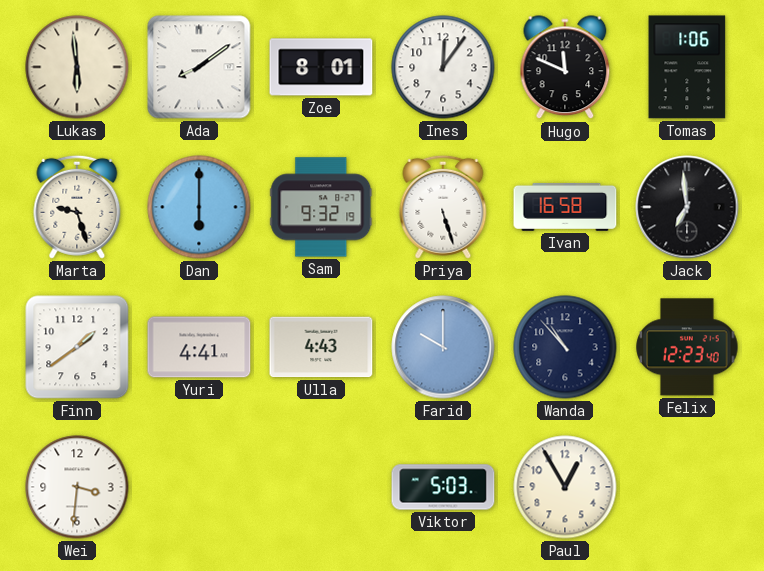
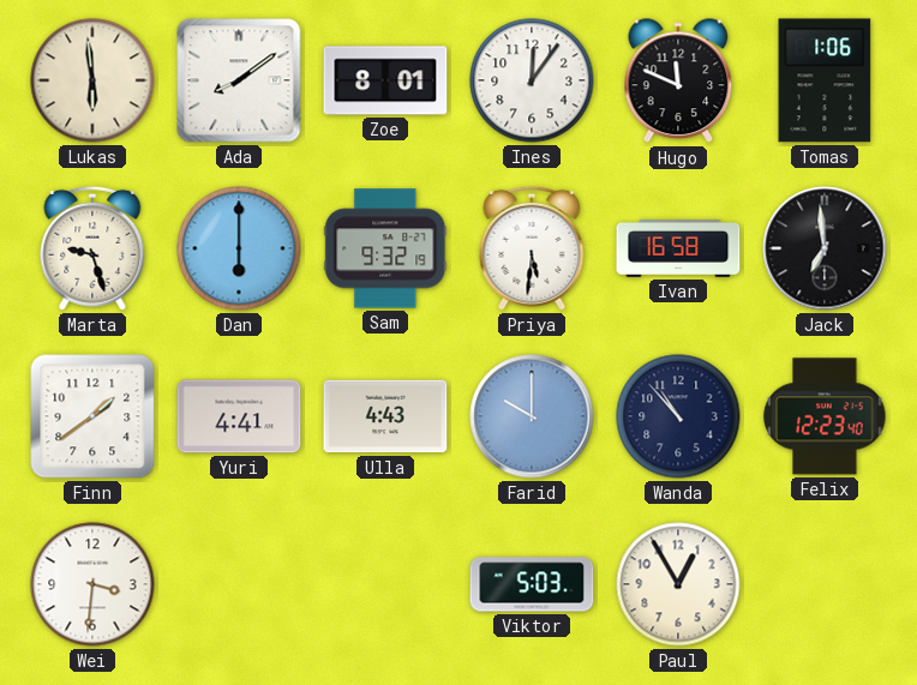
Priya: 5:27 -> 5:31
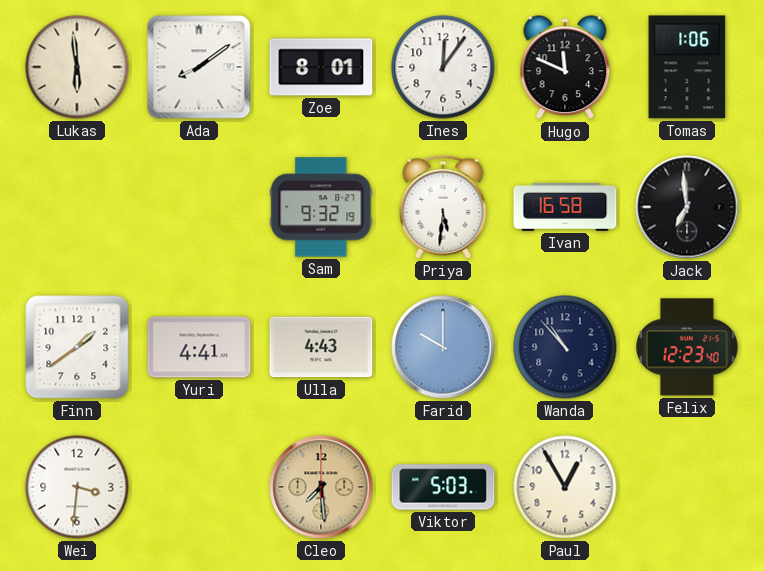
Marta: 9:27 -> none
Dan: 6:00 -> none
Cleo: none -> 7:29
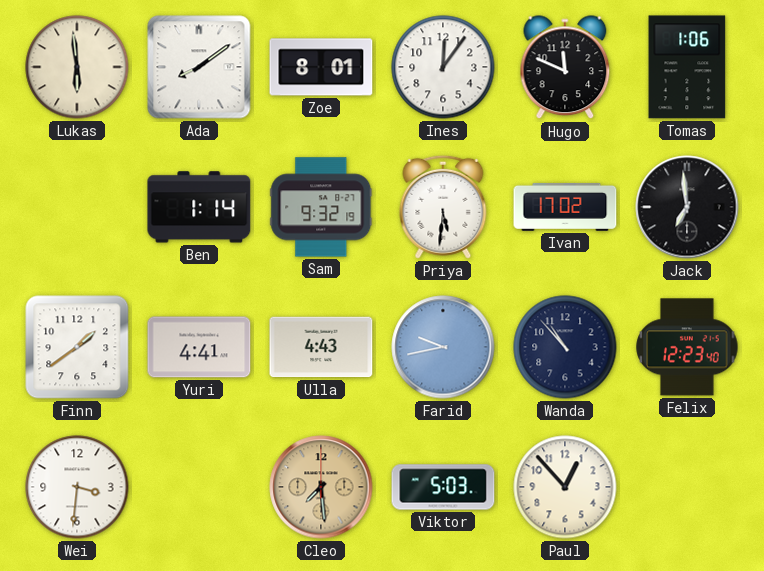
Ben: none -> 1:14
Ivan: 16:58 -> 17:02
Farid: 10:00 -> 9:43
Paul: 12:55 -> 12:53
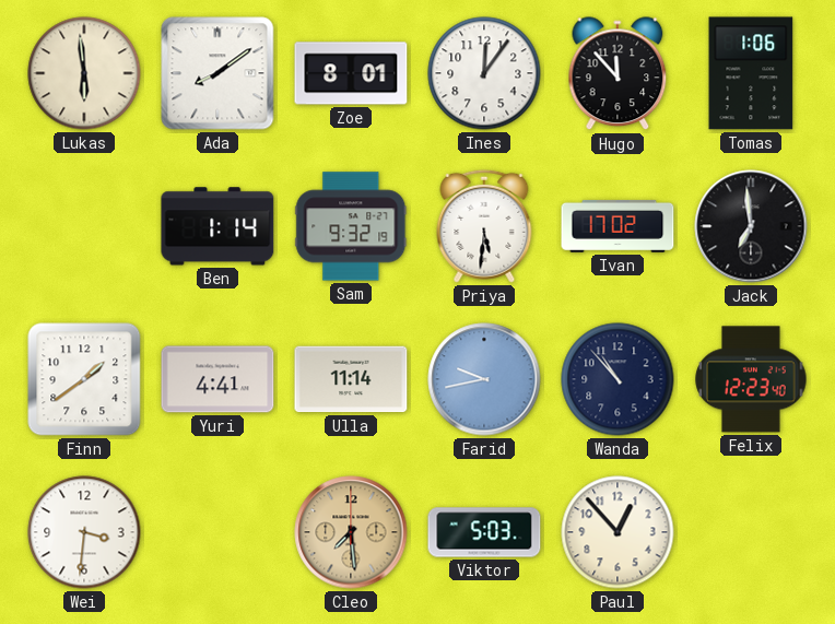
Hugo: 11:49 -> 11:53
Ulla: 4:43 -> 11:14
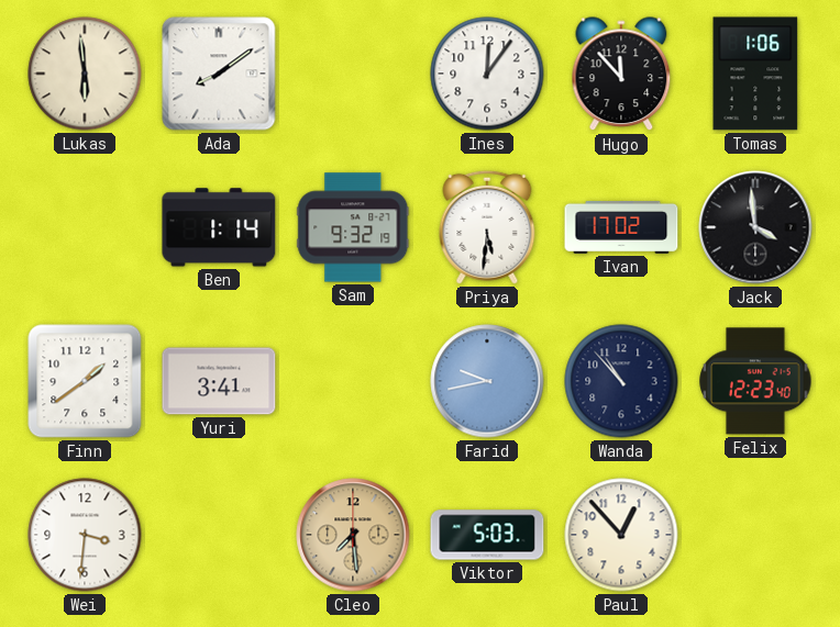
Zoe: 8:01 -> none
Jack: 6:59 -> 3:59
Yuri: 4:41 -> 3:41
Ulla: 11:14 -> none
